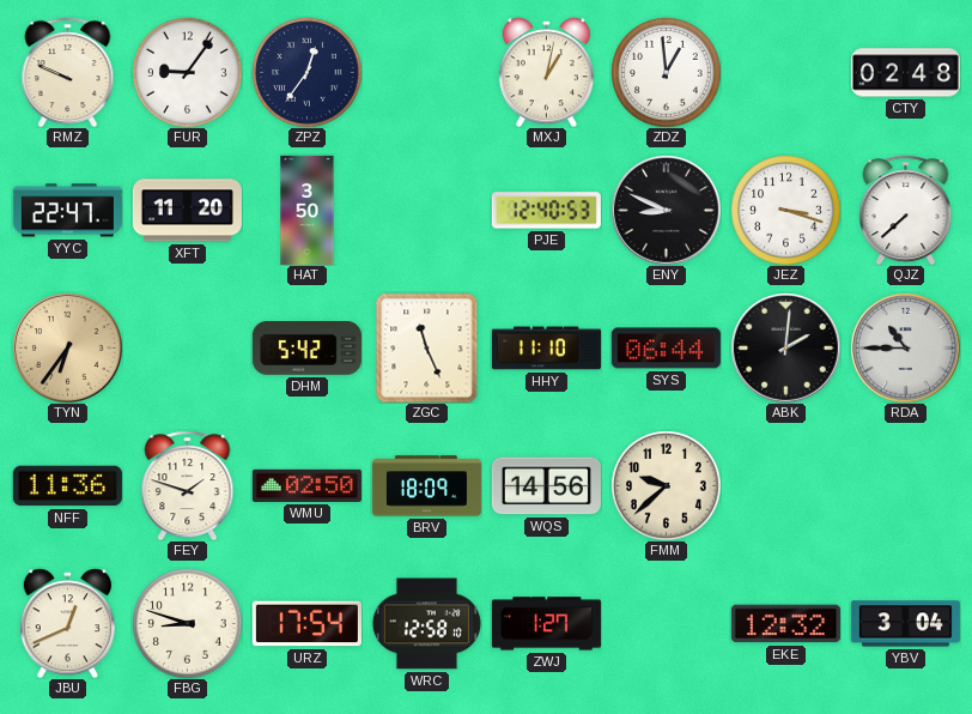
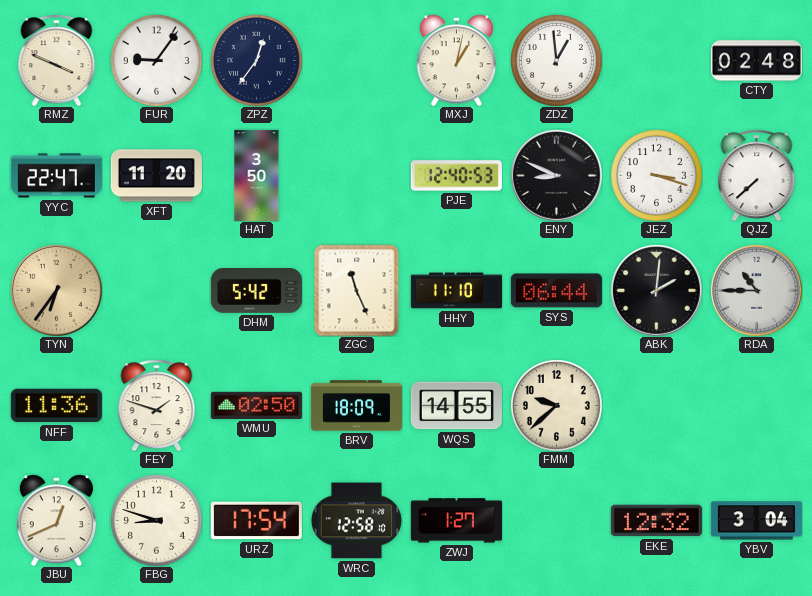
RMZ: 9:49 -> 3:49
WQS: 14:56 -> 14:55
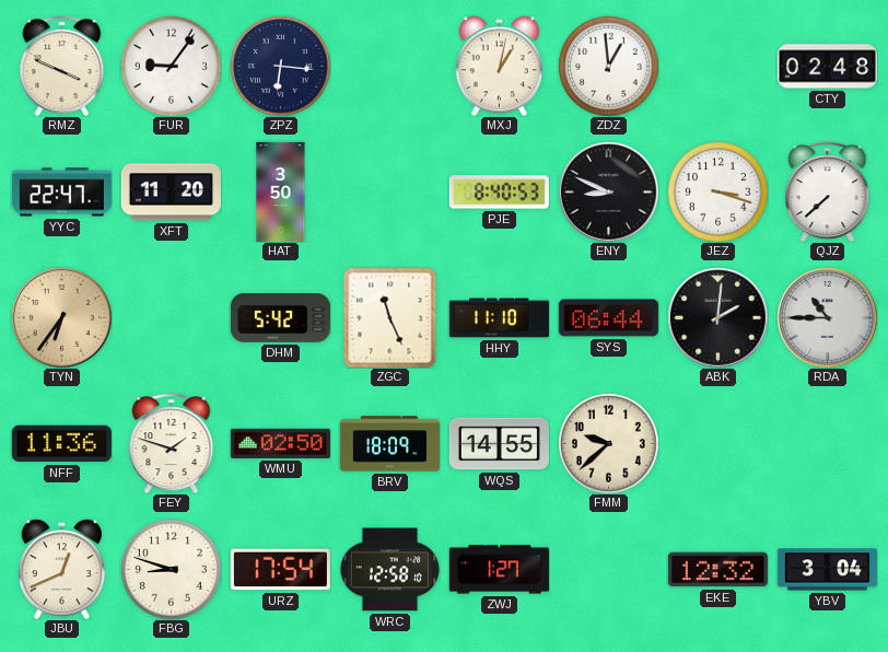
ZPZ: 12:36 -> 6:16
PJE: 12:40 -> 8:40
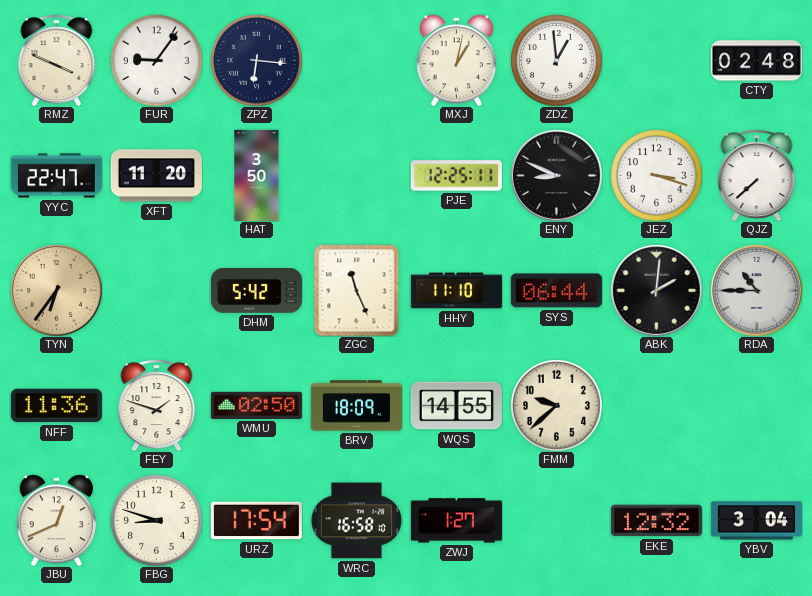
PJE: 8:40 -> 12:25
WRC: 12:58 -> 16:58
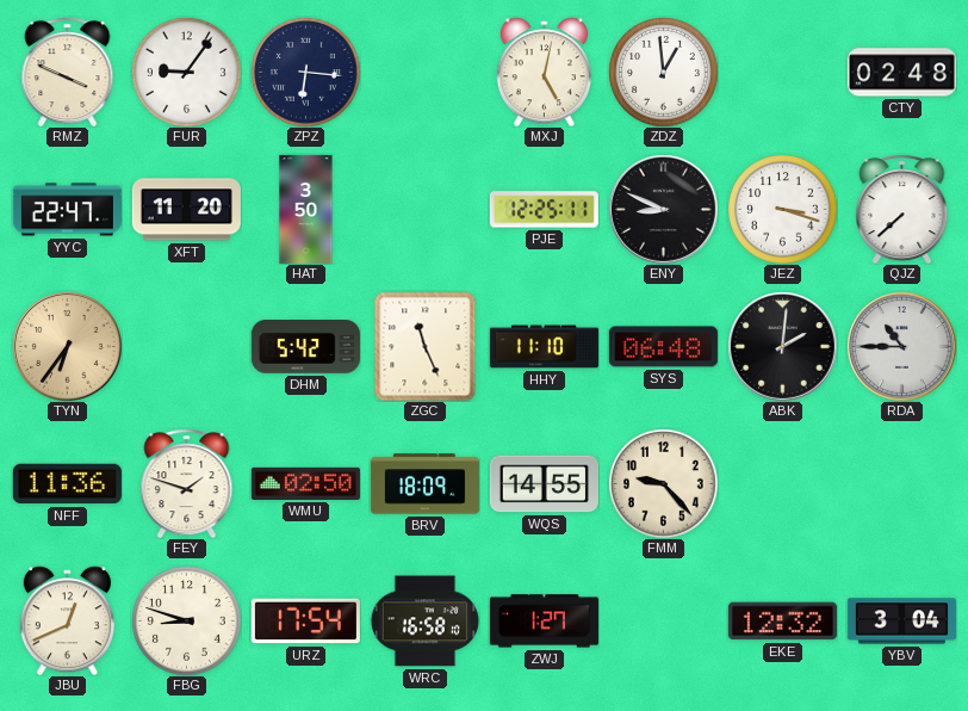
MXJ: 1:02 -> 5:02
SYS: 06:44 -> 06:48
FMM: 9:38 -> 9:23
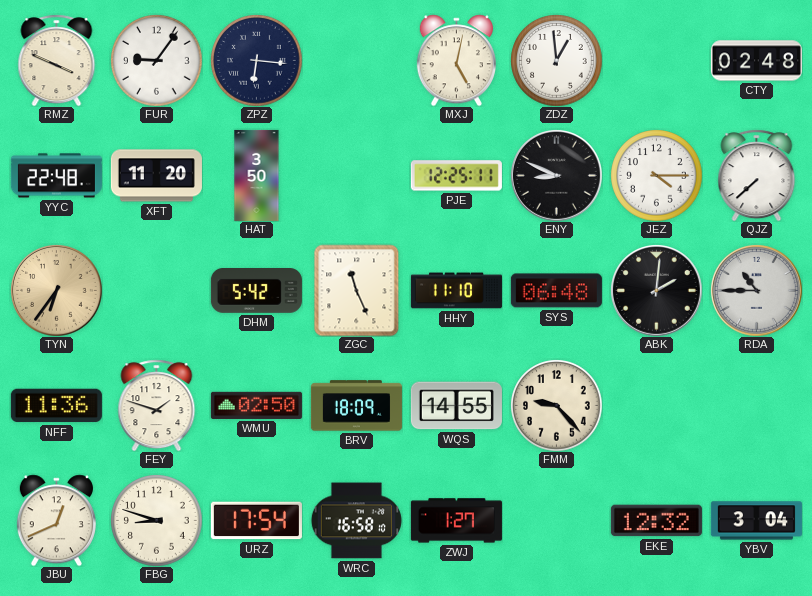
YYC: 22:47 -> 22:48
JEZ: 3:18 -> 4:15
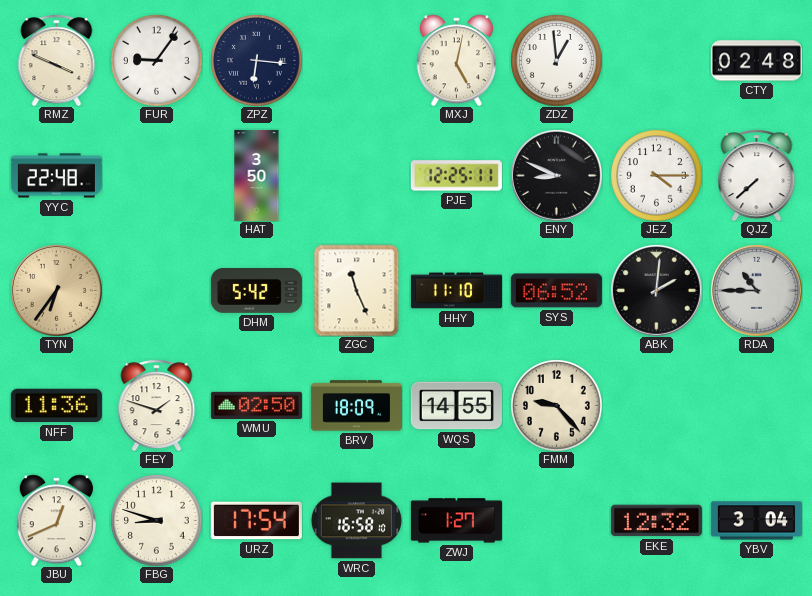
XFT: 11:20 -> none
SYS: 06:48 -> 06:52
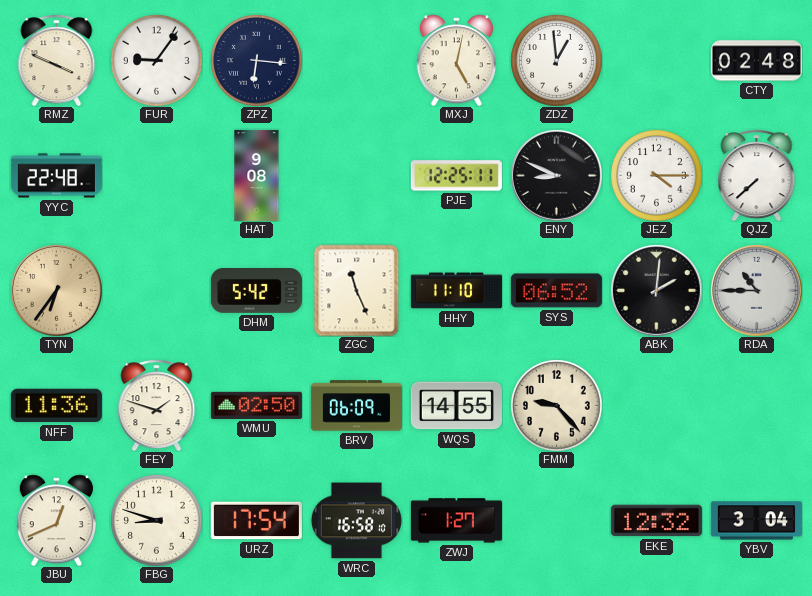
HAT: 3:50 -> 9:08
BRV: 18:09 -> 06:09
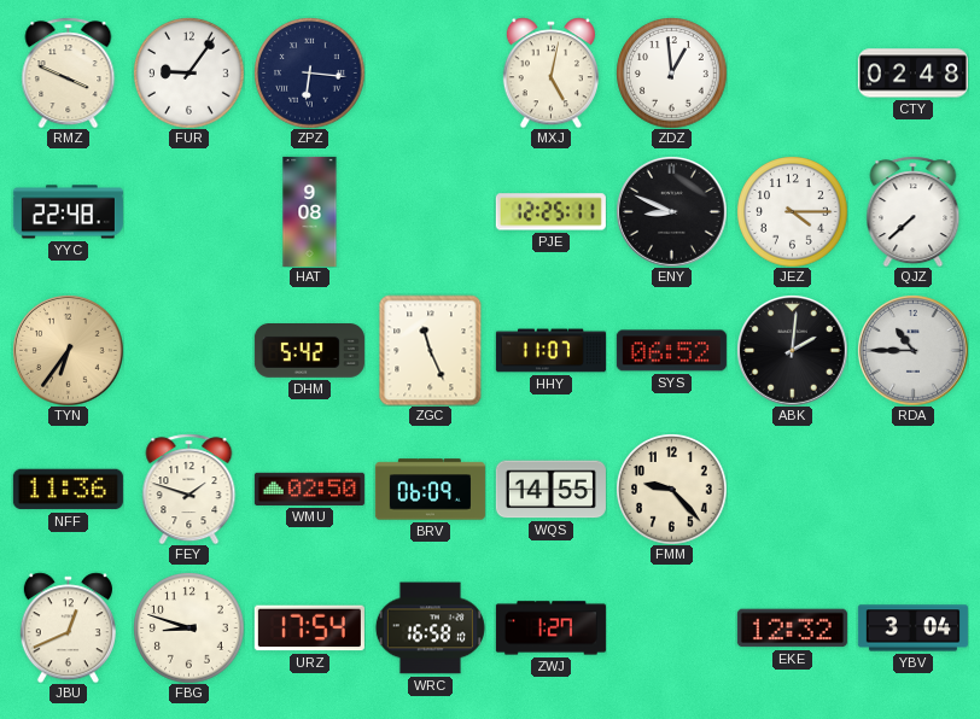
HHY: 11:10 -> 11:07
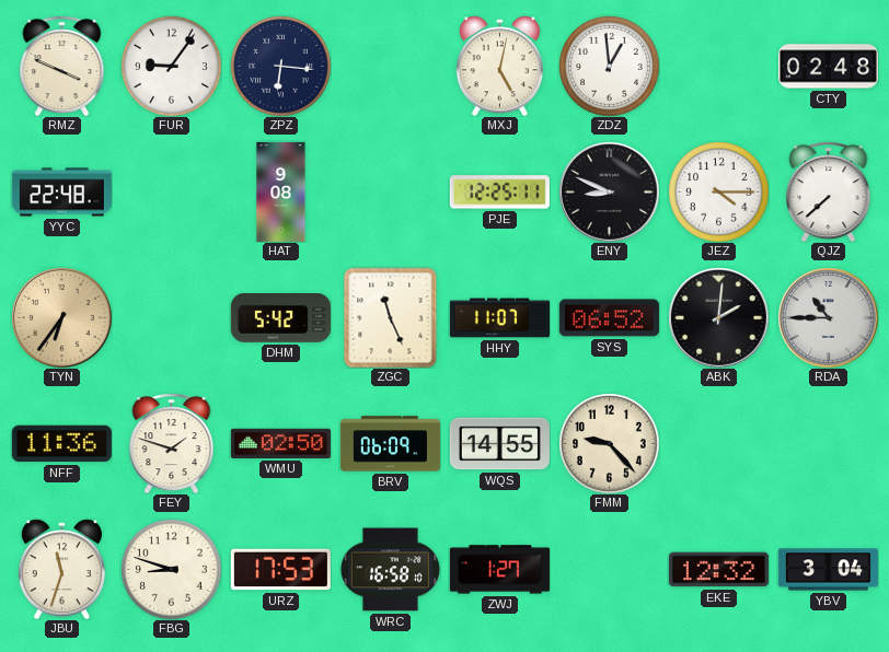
JBU: 12:41 -> 11:33
URZ: 17:54 -> 17:53
